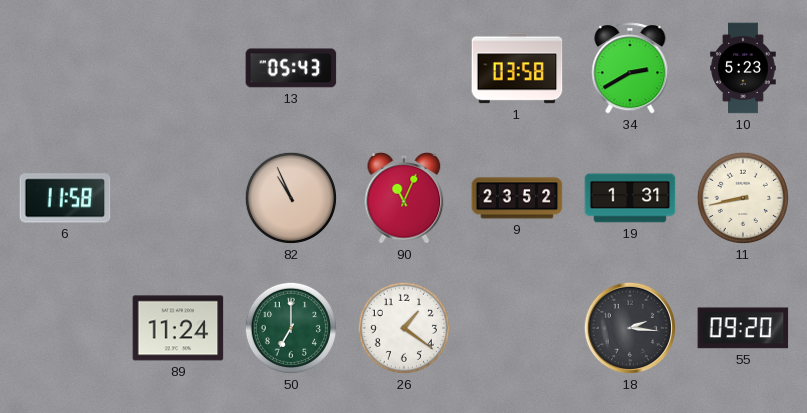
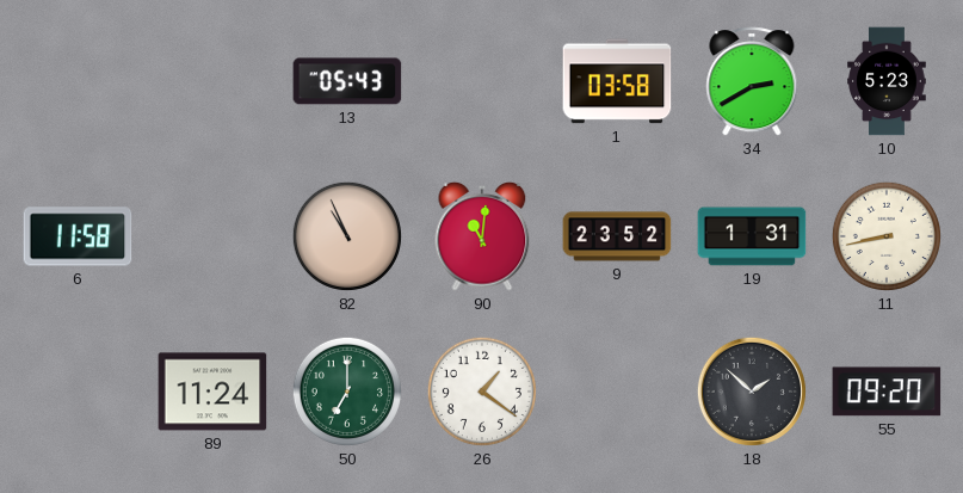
90: 11:04 -> 11:01
18: 2:16 -> 1:52
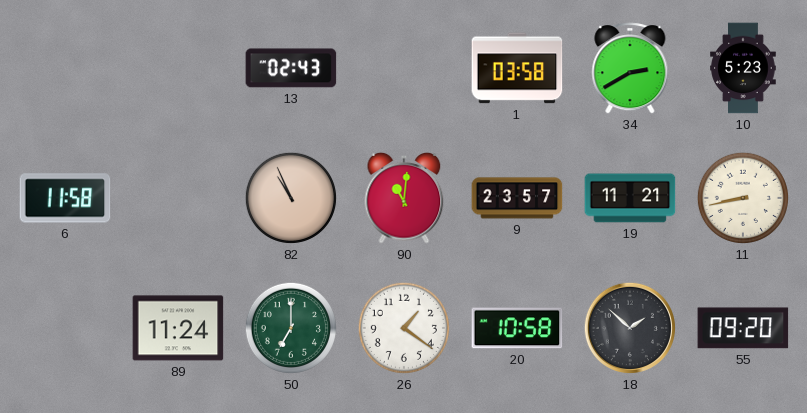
13: 05:43 -> 02:43
9: 23:52 -> 23:57
19: 1:31 -> 11:21
20: none -> 10:58
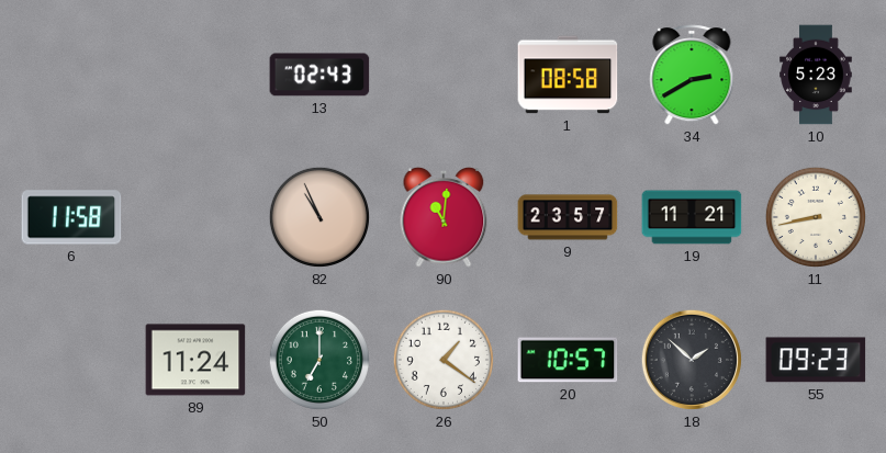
1: 03:58 -> 08:58
20: 10:58 -> 10:57
55: 09:20 -> 09:23
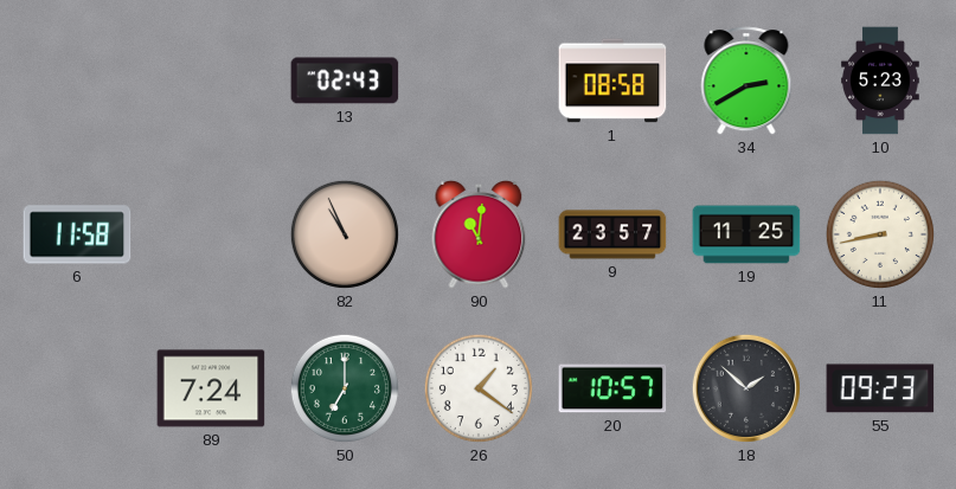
19: 11:21 -> 11:25
89: 11:24 -> 7:24
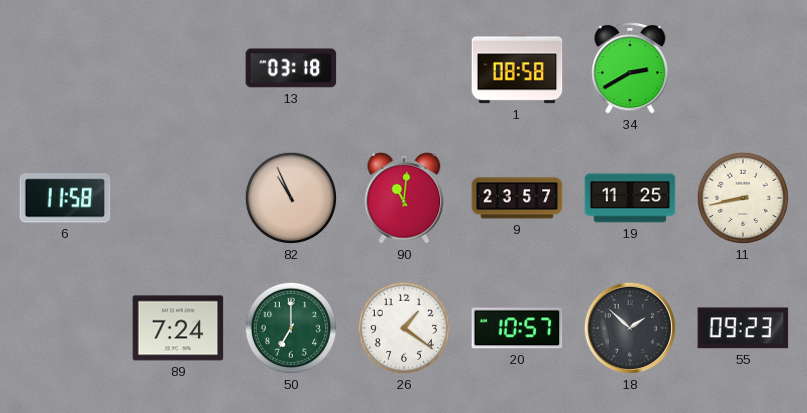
13: 02:43 -> 03:18
10: 5:23 -> none
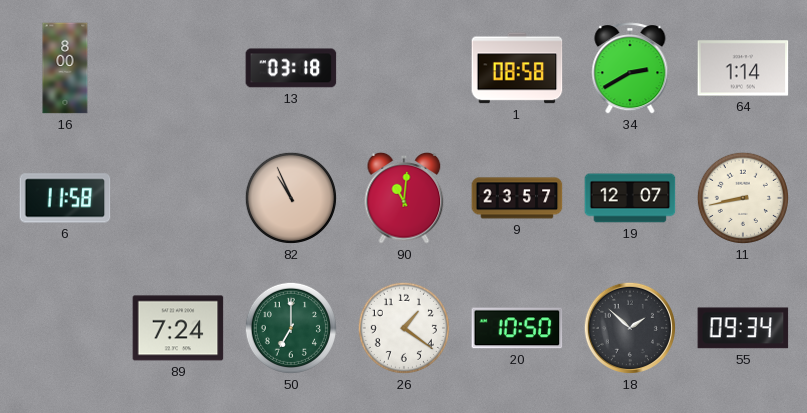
16: none -> 8:00
64: none -> 1:14
19: 11:25 -> 12:07
20: 10:57 -> 10:50
55: 09:23 -> 09:34
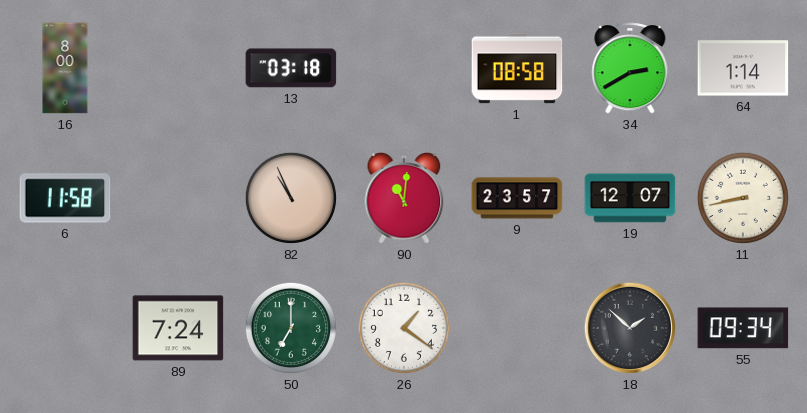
20: 10:50 -> none
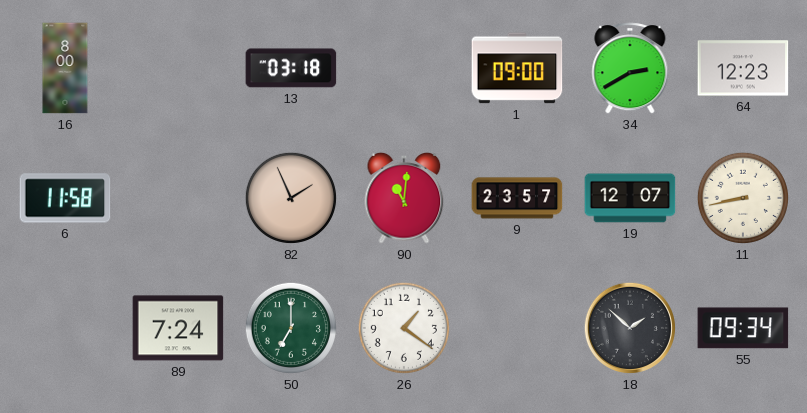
1: 08:58 -> 09:00
64: 1:14 -> 12:23
82: 10:56 -> 1:56
